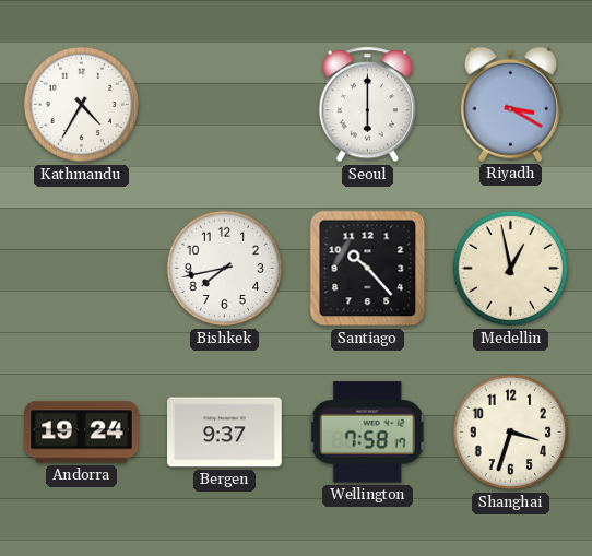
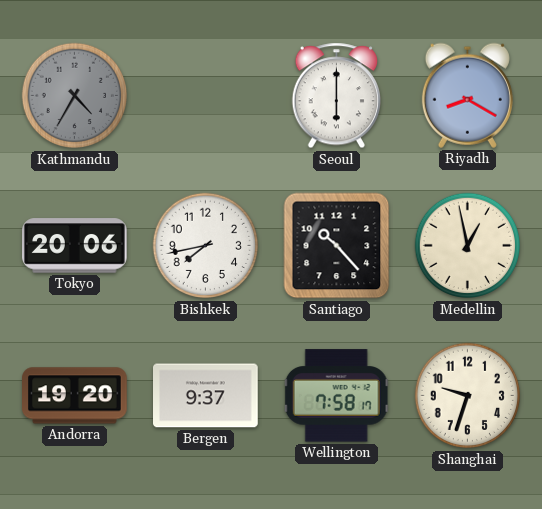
Kathmandu dial: white -> grey
Riyadh: 3:20 -> 8:20
Tokyo: none -> 20:06
Andorra: 19:24 -> 19:20
Shanghai: 3:33 -> 9:33
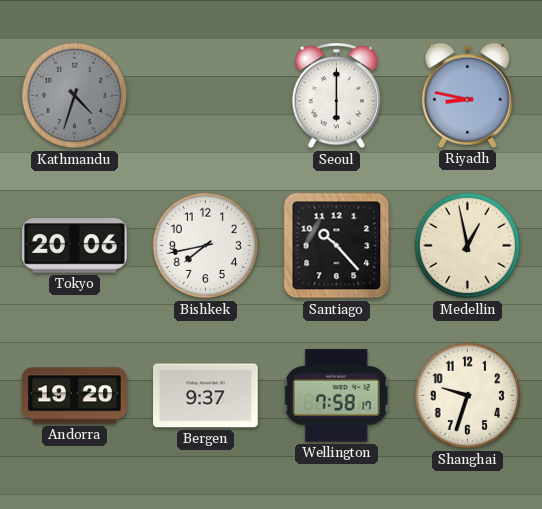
Kathmandu: 4:35 -> 4:33
Riyadh: 8:20 -> 8:47
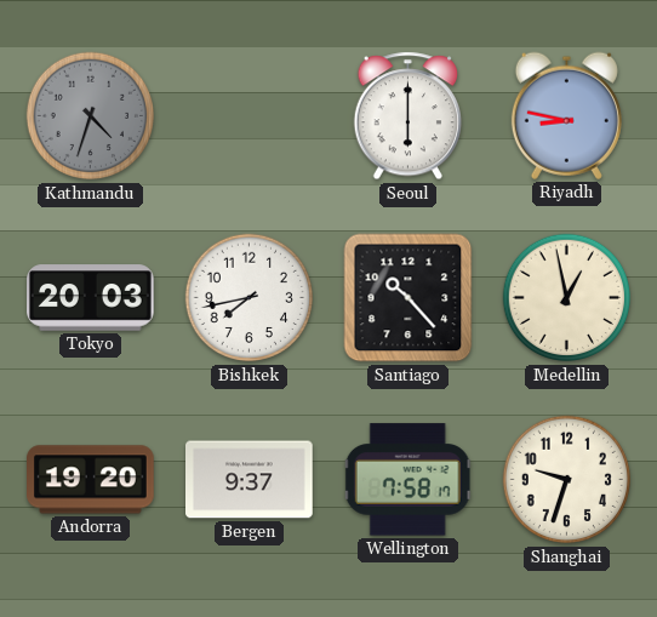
Tokyo: 20:06 -> 20:03
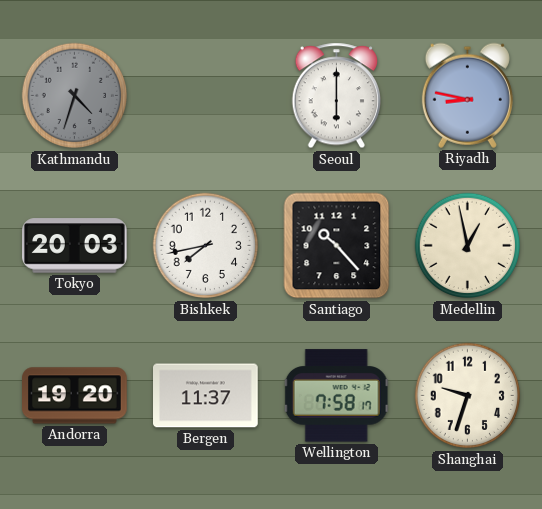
Bergen: 9:37 -> 11:37
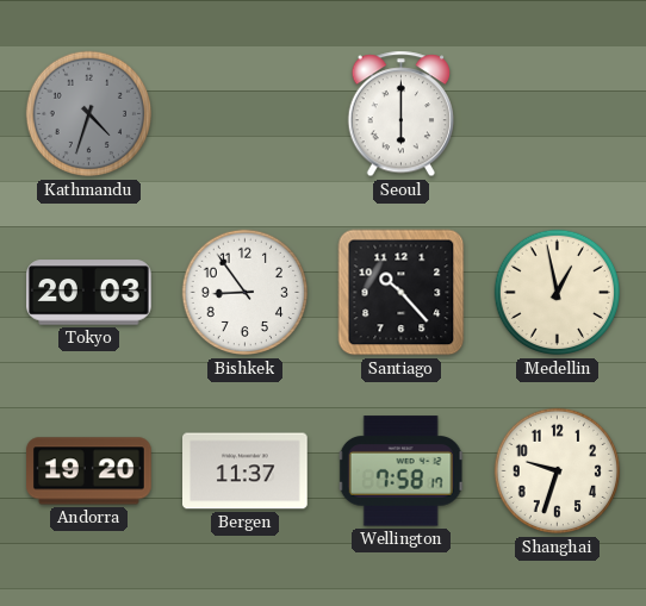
Riyadh: 8:47 -> none
Bishkek: 7:43 -> 8:54
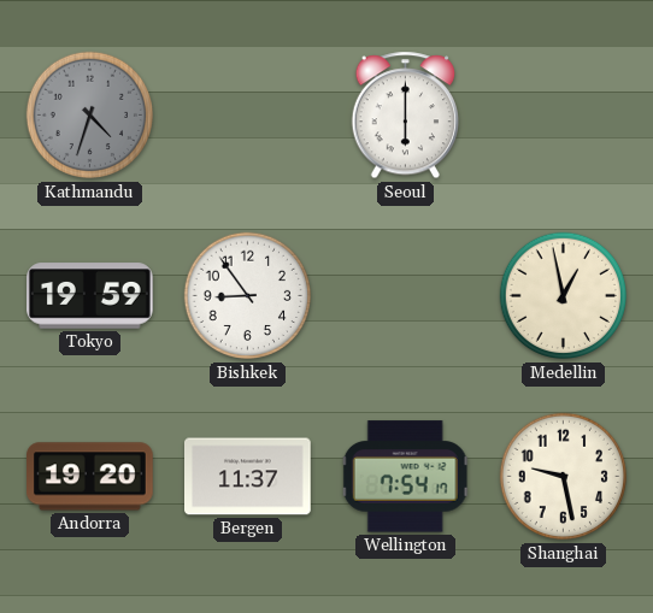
Tokyo: 20:03 -> 19:59
Santiago: 10:23 -> none
Wellington: 7:58 -> 7:54
Shanghai: 9:33 -> 9:28
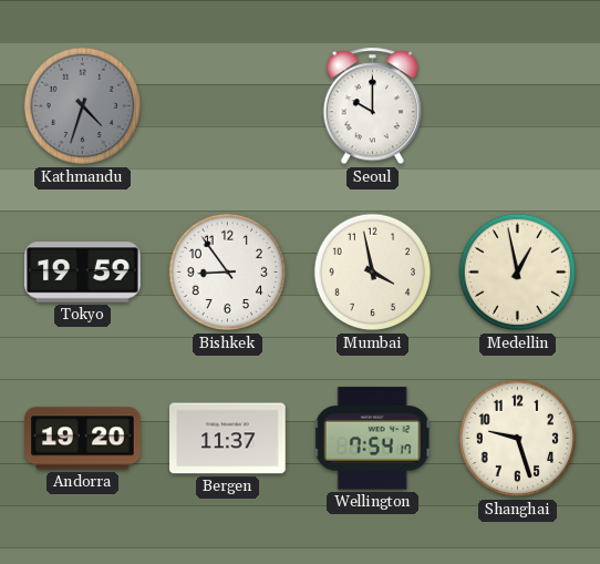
Seoul: 6:00 -> 10:00
Mumbai: none -> 3:58
Shanghai: 9:28 -> 9:27
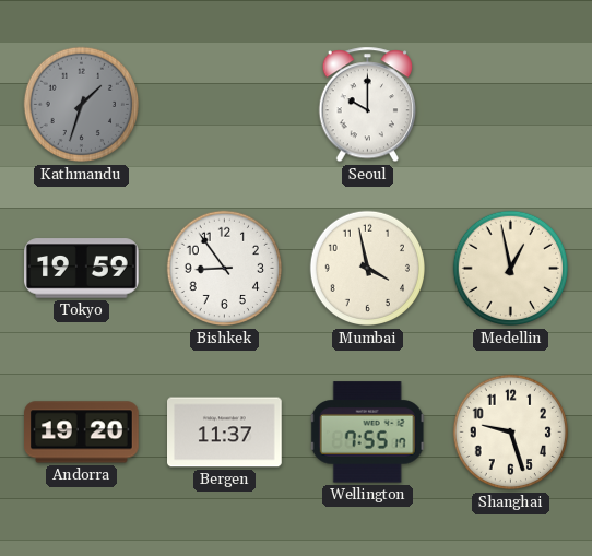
Kathmandu: 4:33 -> 1:33
Wellington: 7:54 -> 7:55
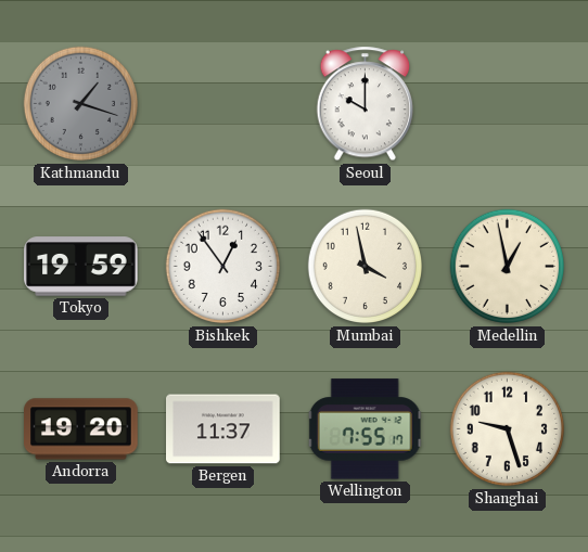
Kathmandu: 1:33 -> 1:18
Bishkek: 8:54 -> 12:54
